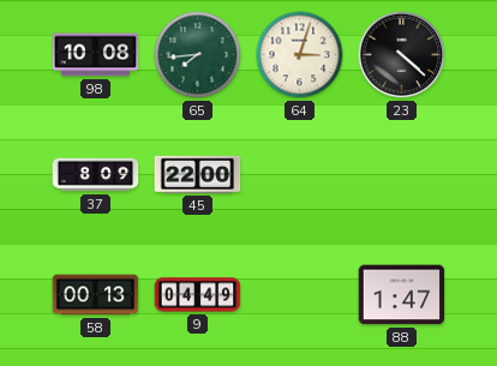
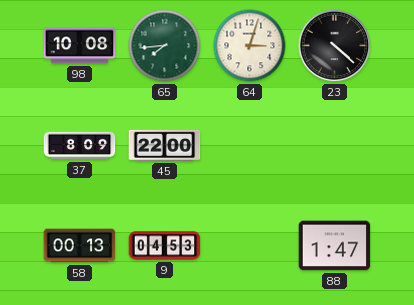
9: 04:49 -> 04:53
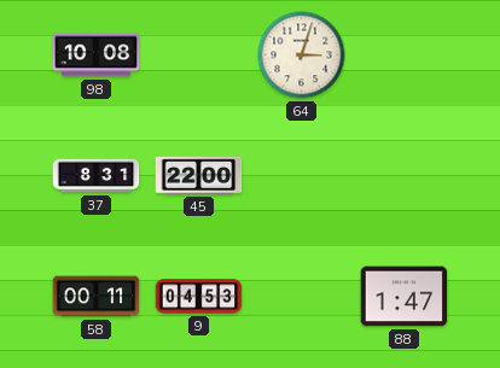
65: 7:44 -> none
23: 4:22 -> none
37: 8:09 -> 8:31
58: 00:13 -> 00:11
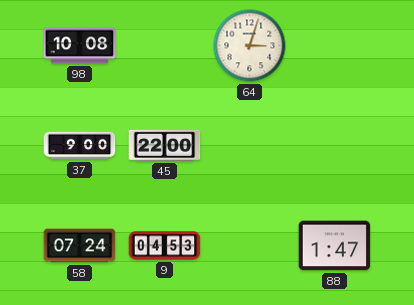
37: 8:31 -> 9:00
58: 00:11 -> 07:24
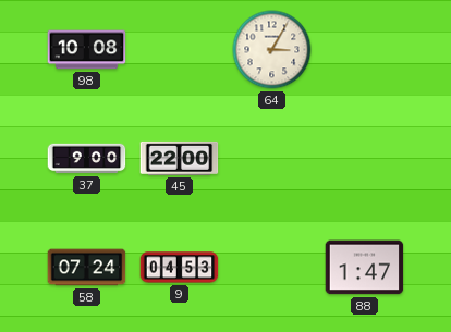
64: 3:03 -> 3:05
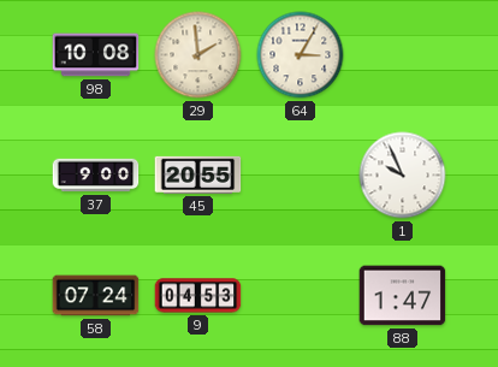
29: none -> 1:59
45: 22:00 -> 20:55
1: none -> 9:56
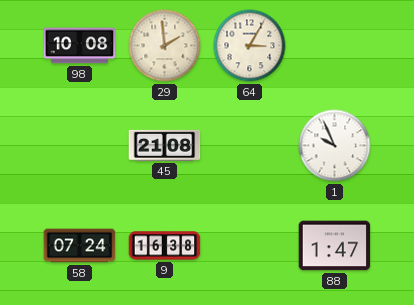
37: 9:00 -> none
45: 20:55 -> 21:08
9: 04:53 -> 16:38
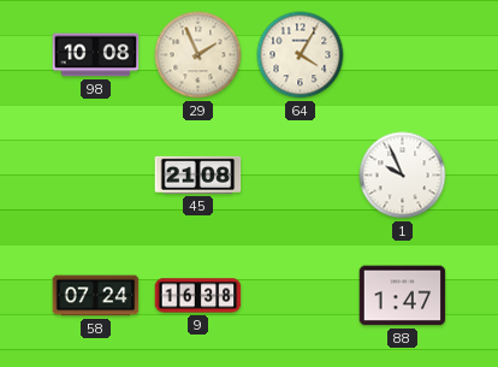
29: 1:59 -> 1:56
64: 3:05 -> 4:05
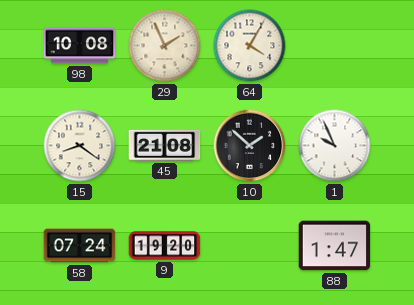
15: none -> 8:21
10: none -> 1:52
9: 16:38 -> 19:20
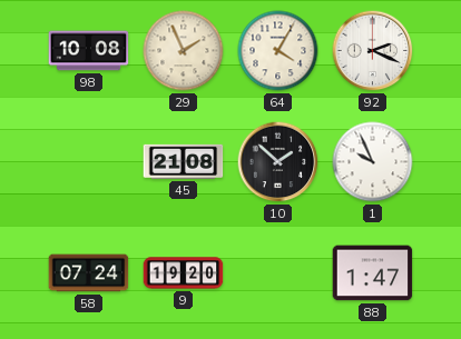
92: none -> 2:19
15: 8:21 -> none
